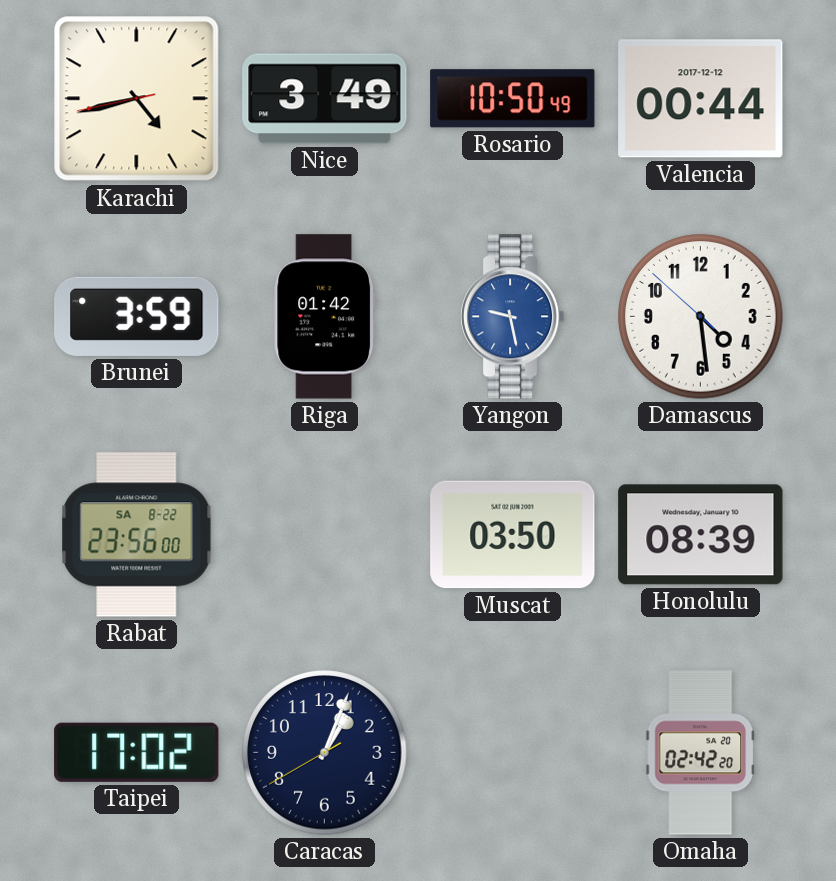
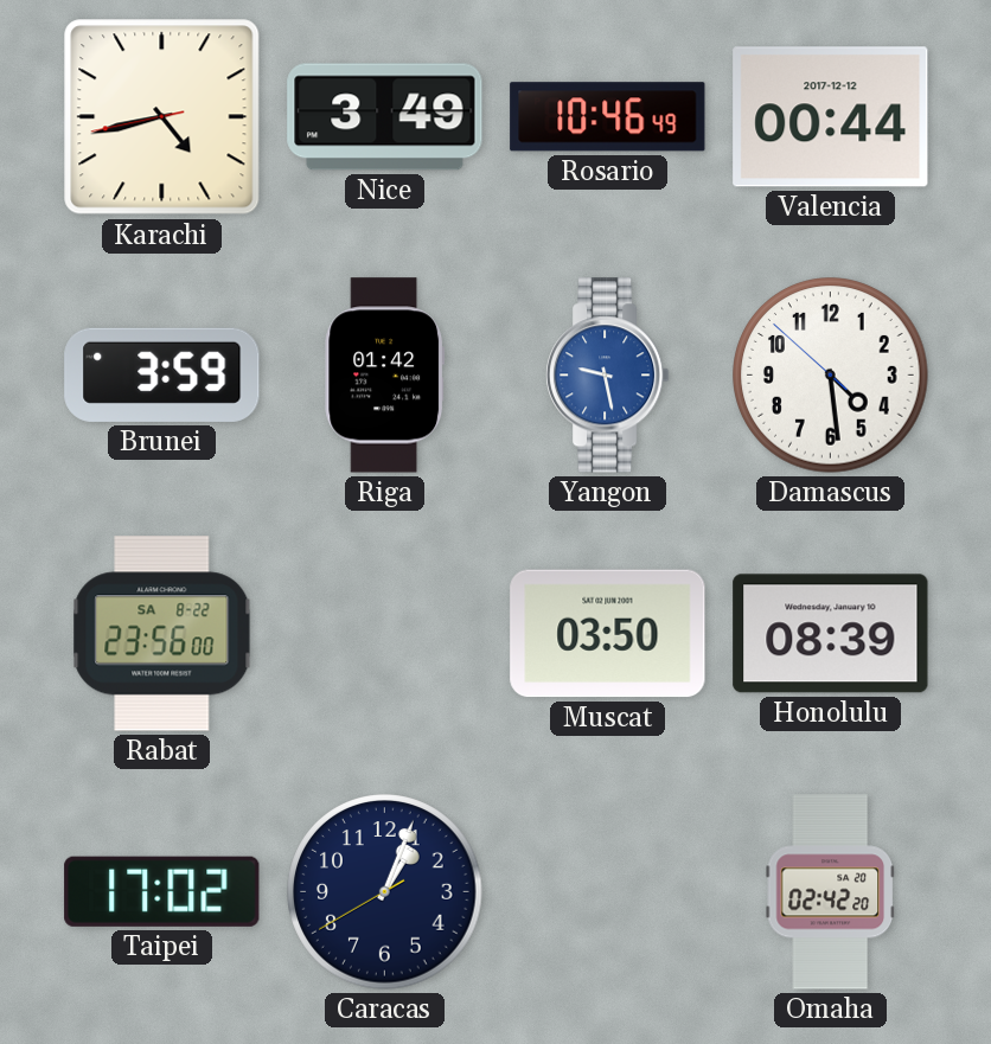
Rosario: 10:50 -> 10:46
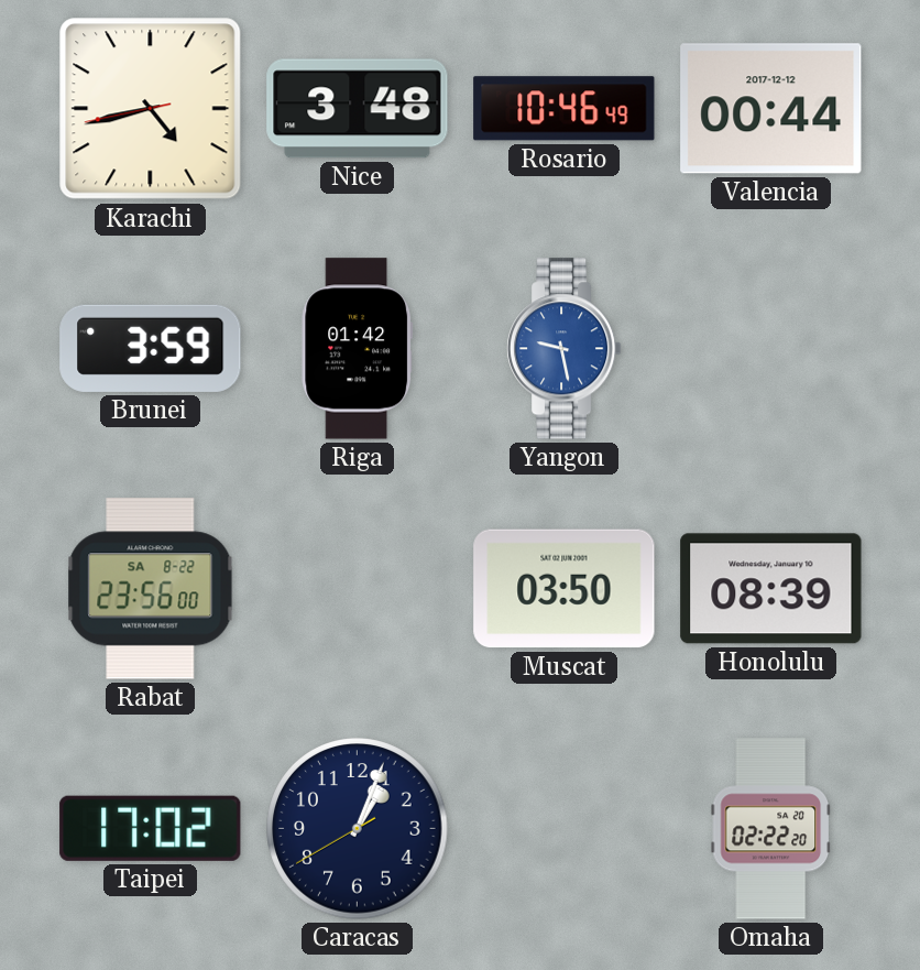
Nice: 3:49 -> 3:48
Damascus: 4:28 -> none
Omaha: 02:42 -> 02:22
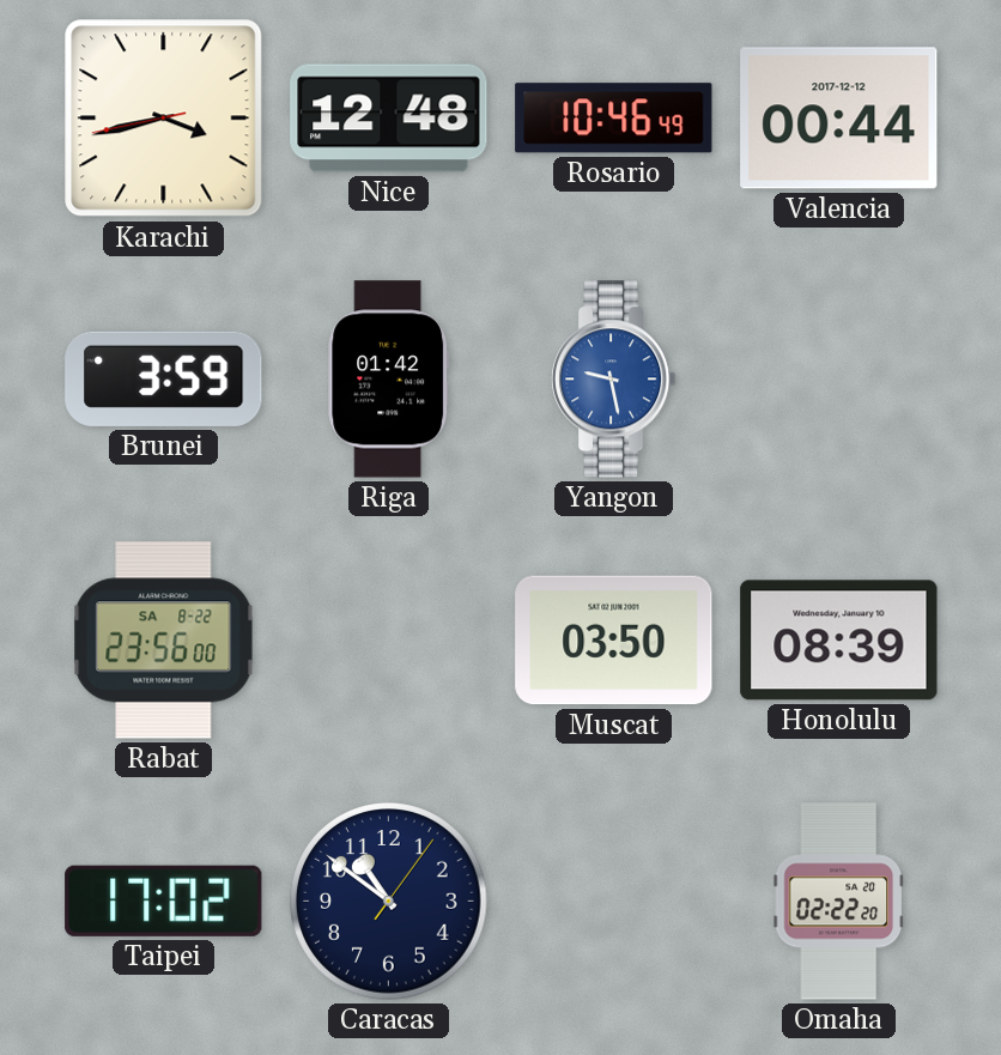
Karachi: 4:42 -> 3:42
Nice: 3:48 -> 12:48
Caracas: 1:03 -> 10:51
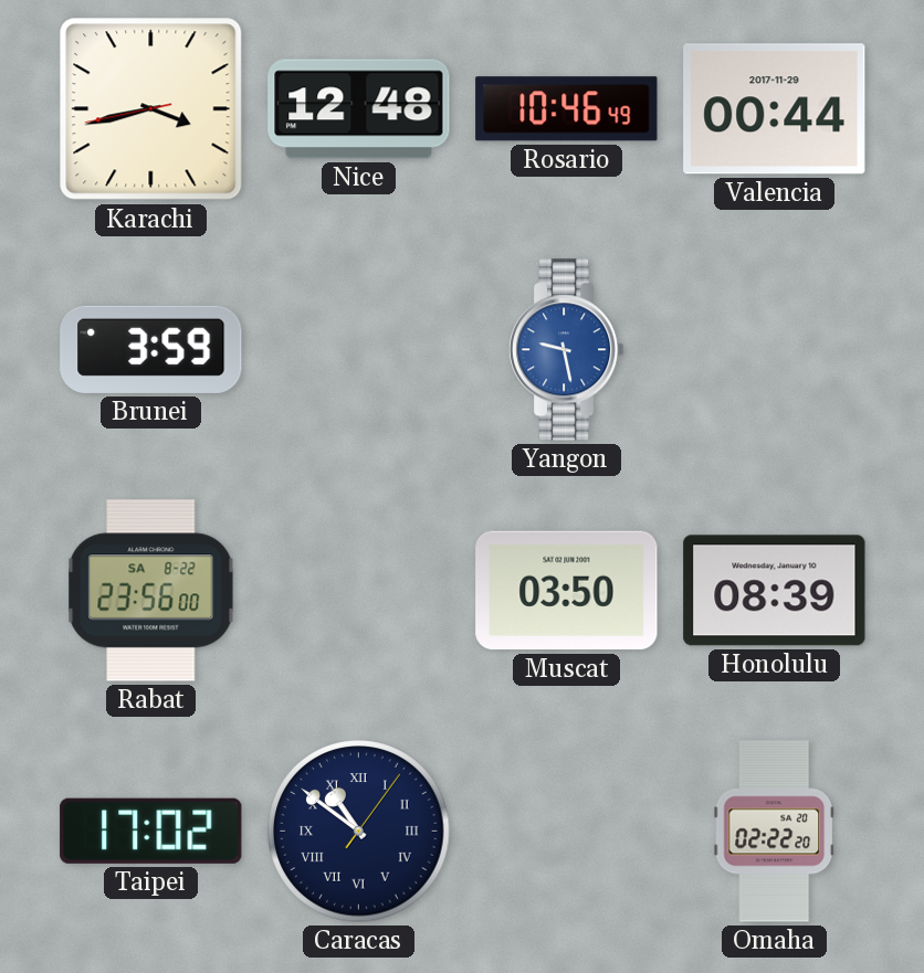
Valencia date: 2017-12-12 -> 2017-11-29
Riga: 01:42 -> none
Caracas numerals: Arabic -> Roman
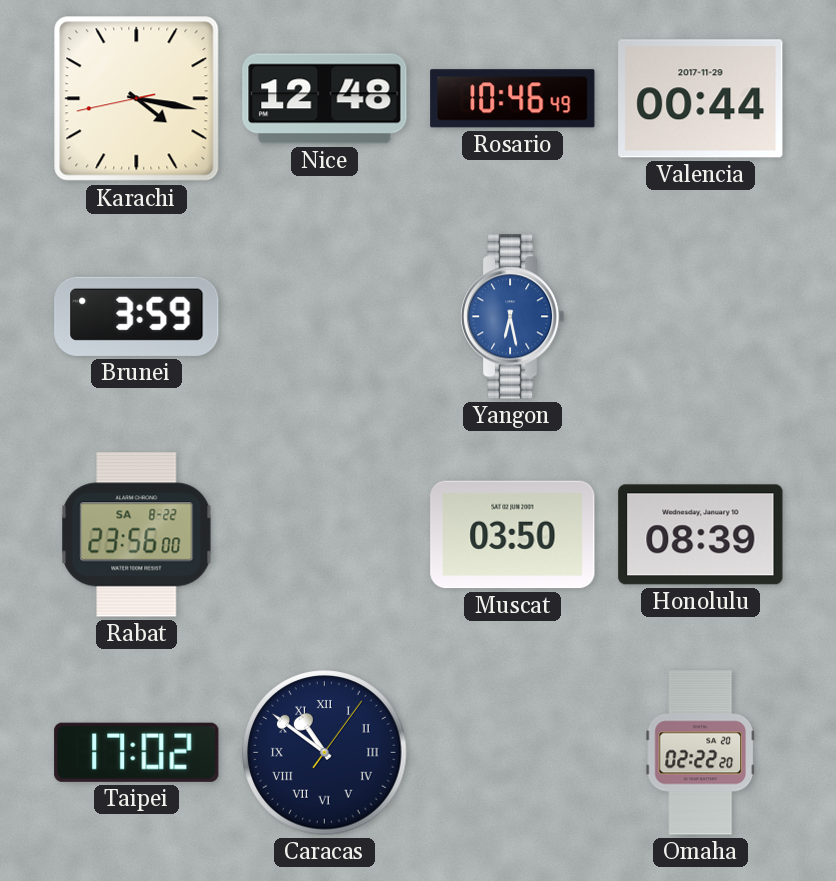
Karachi: 3:42 -> 4:16
Yangon: 9:28 -> 6:28
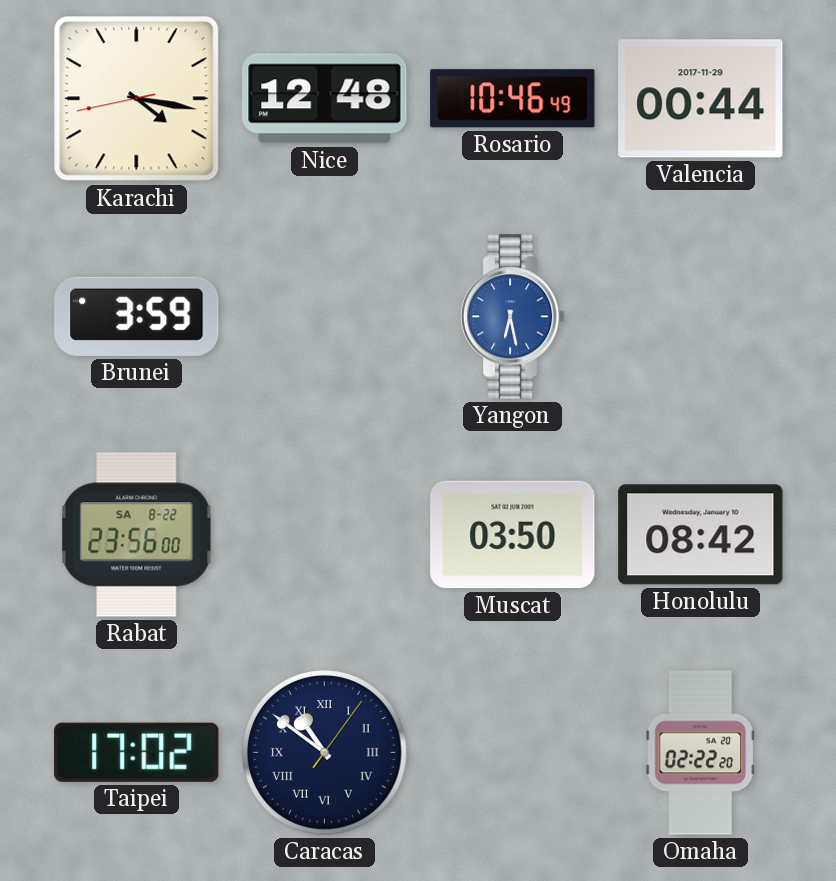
Honolulu: 08:39 -> 08:42
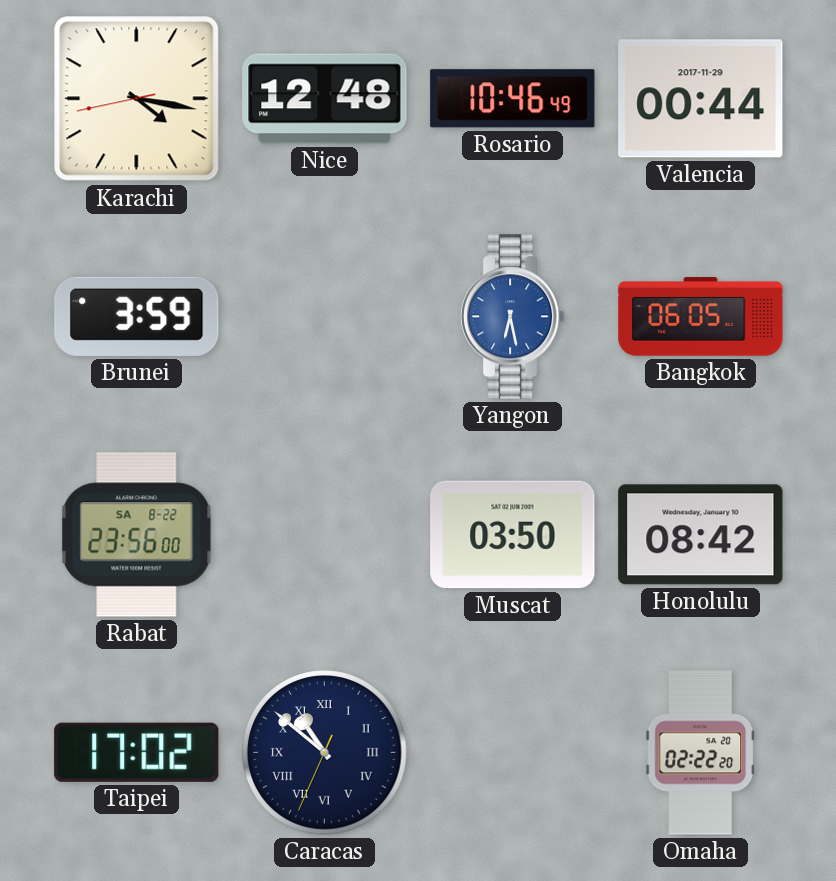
Bangkok: none -> 06:05
Caracas: 10:51:06 -> 10:51:34
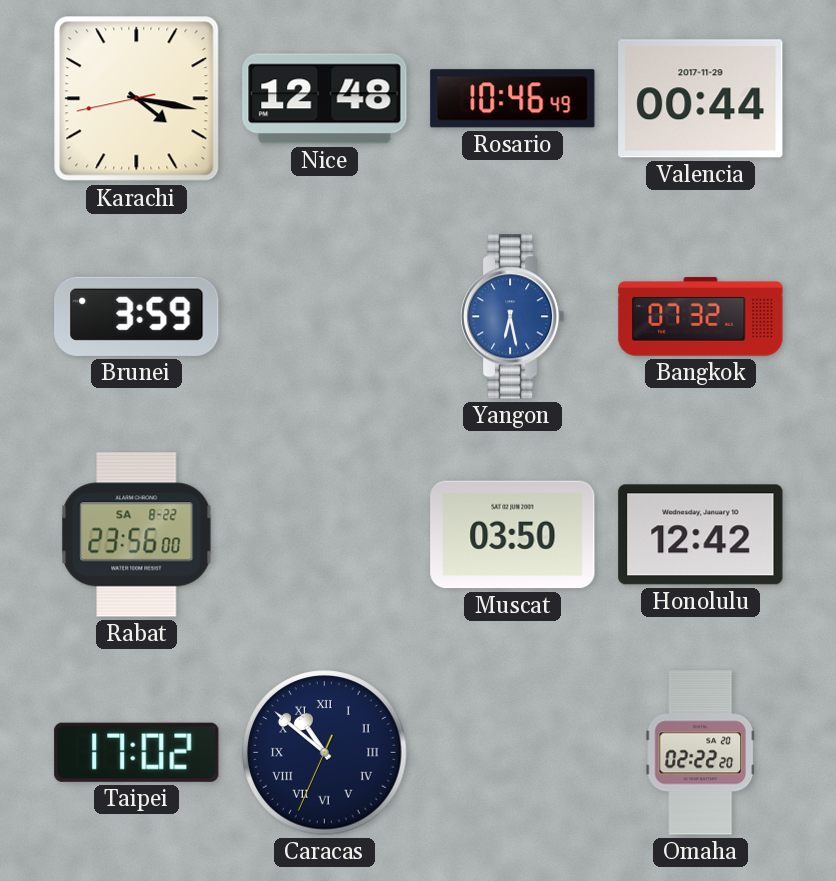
Bangkok: 06:05 -> 07:32
Honolulu: 08:42 -> 12:42
